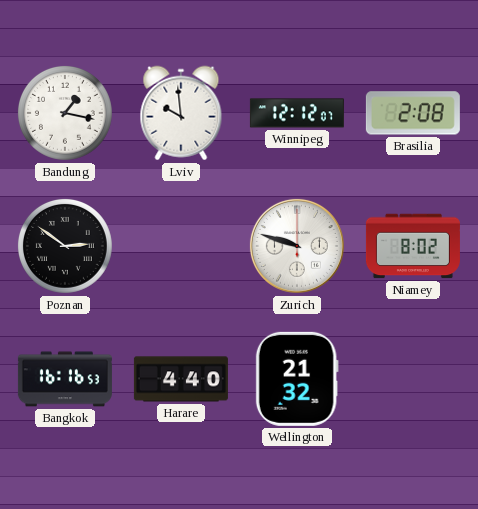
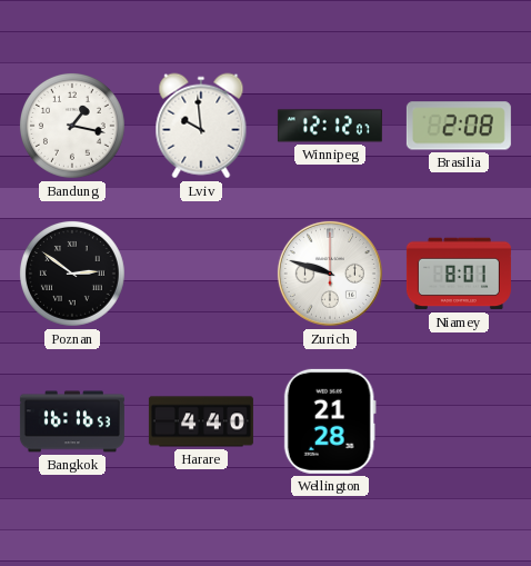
Niamey: 8:02 -> 8:01
Wellington: 21:32 -> 21:28
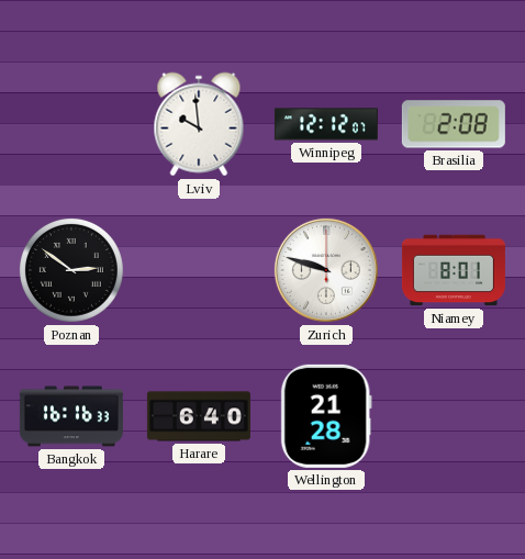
Bandung: 1:17 -> none
Bangkok: 16:16:53 -> 16:16:33
Harare: 4:40 -> 6:40
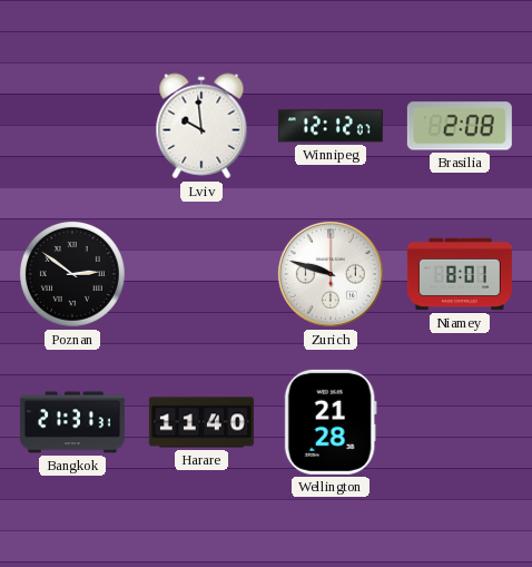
Bangkok: 16:16 -> 21:31
Harare: 6:40 -> 11:40
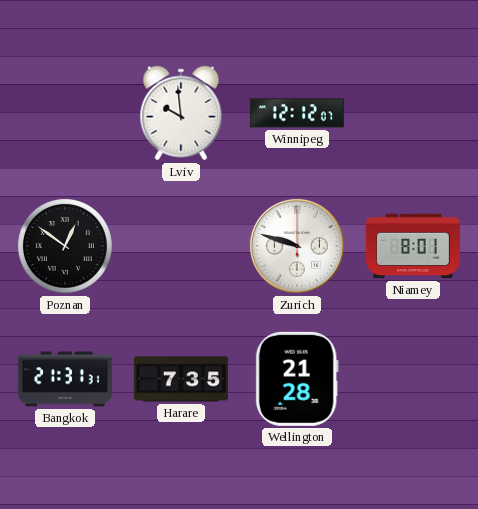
Brasilia: 2:08 -> none
Poznan: 2:51 -> 12:51
Harare: 11:40 -> 7:35
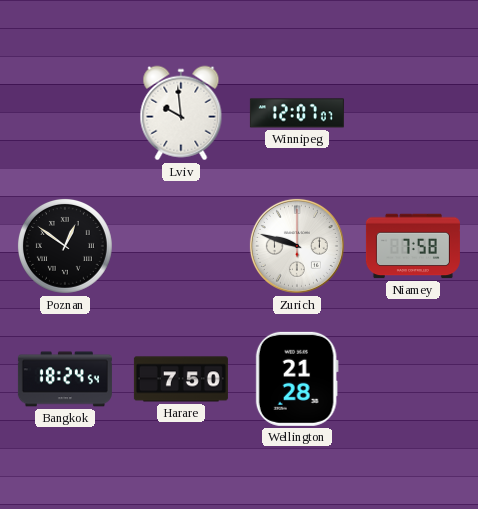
Winnipeg: 12:12 -> 12:07
Niamey: 8:01 -> 7:58
Bangkok: 21:31 -> 18:24
Harare: 7:35 -> 7:50
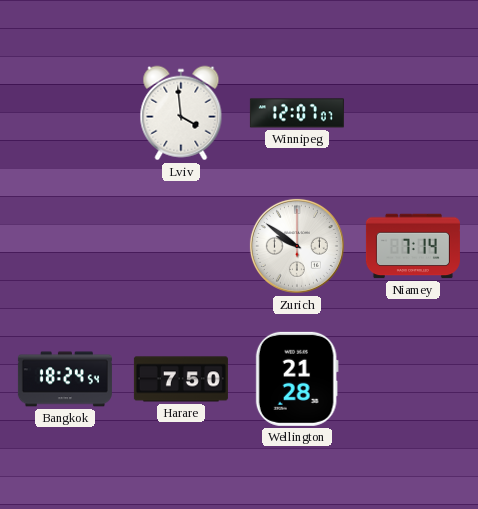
Lviv: 9:59 -> 3:59
Poznan: 12:51 -> none
Zurich: 9:48 -> 9:51
Niamey: 7:58 -> 7:14
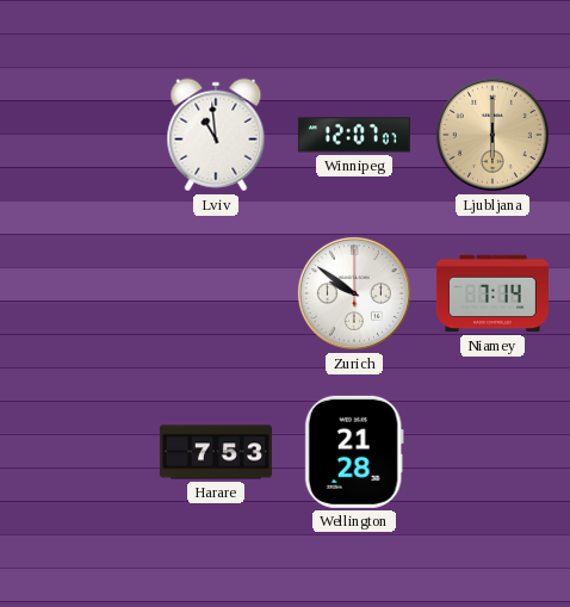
Lviv: 3:59 -> 10:59
Ljubljana: none -> 6:00
Bangkok: 18:24 -> none
Harare: 7:50 -> 7:53
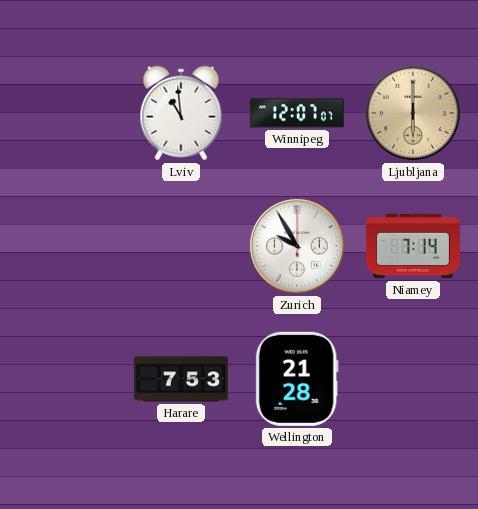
Zurich: 9:51 -> 9:55
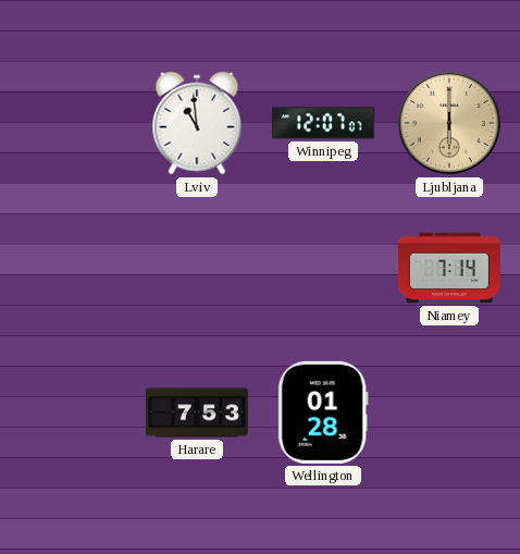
Zurich: 9:55 -> none
Wellington: 21:28 -> 01:28
